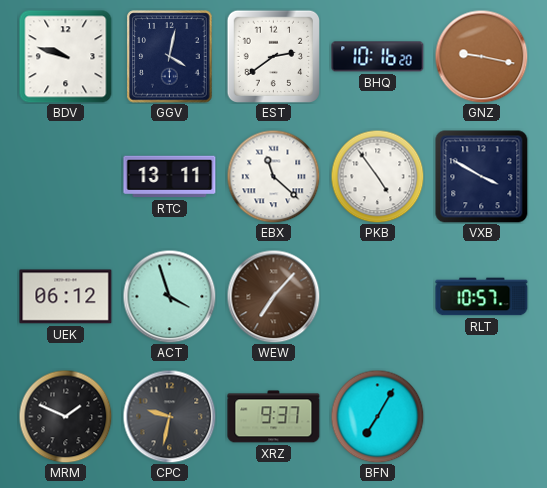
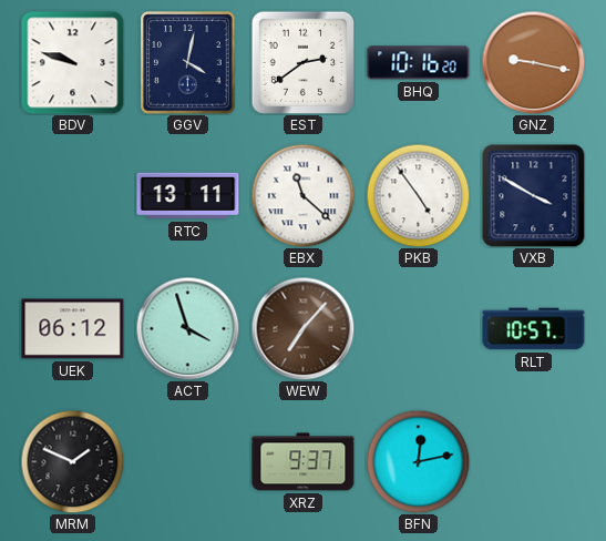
CPC: 9:32 -> none
BFN: 7:05 -> 12:13
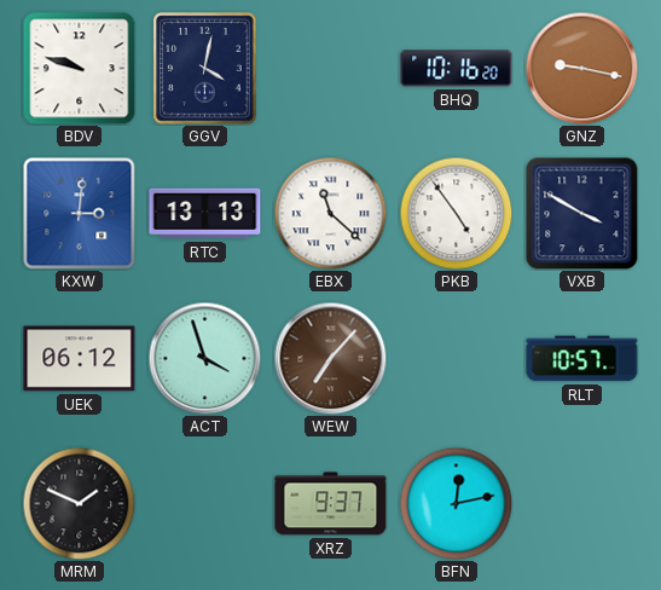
EST: 2:39 -> none
KXW: none -> 3:01
RTC: 13:11 -> 13:13
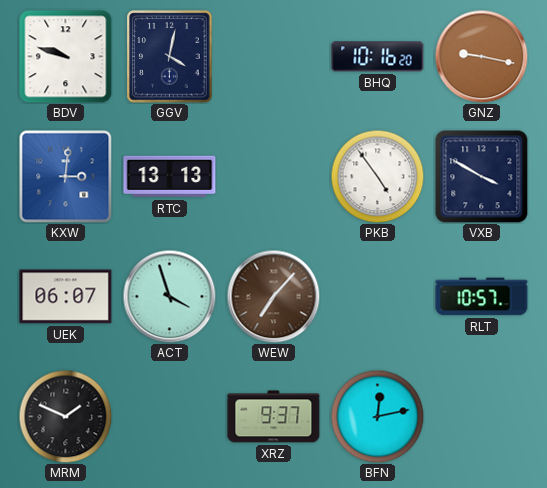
EBX: 11:22 -> none
UEK: 06:12 -> 06:07
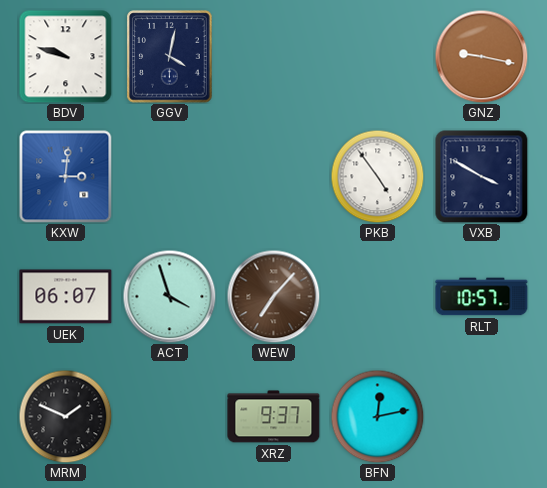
BHQ: 10:16 -> none
RTC: 13:13 -> none
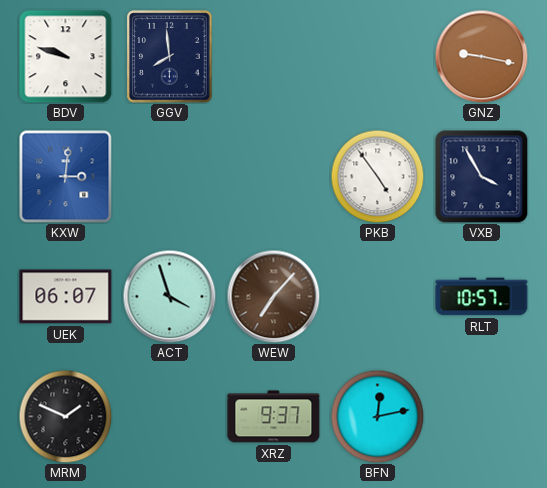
GGV: 4:02 -> 7:59
VXB: 3:50 -> 3:55
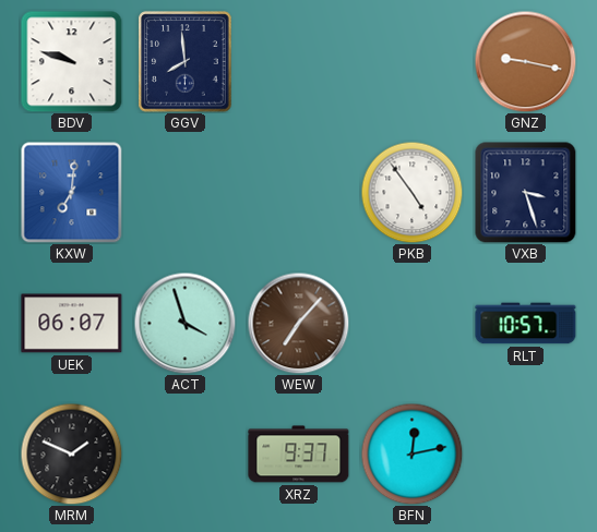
KXW: 3:01 -> 7:01
VXB: 3:55 -> 3:27
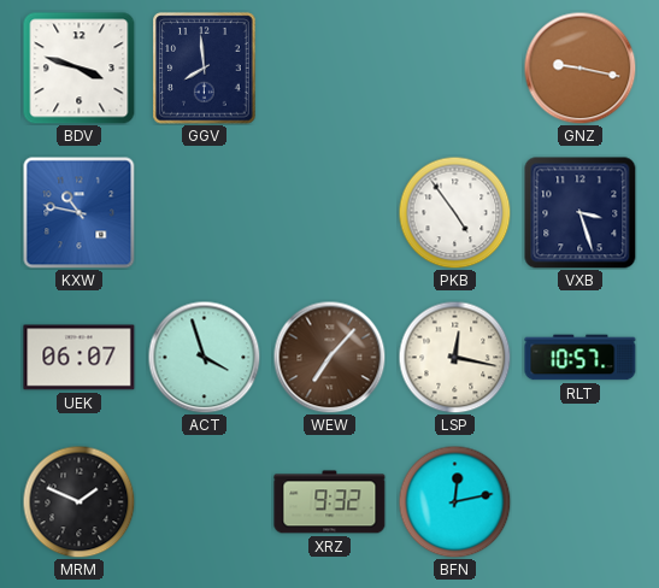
BDV: 9:48 -> 3:48
KXW: 7:01 -> 10:47
LSP: none -> 12:17
XRZ: 9:37 -> 9:32
